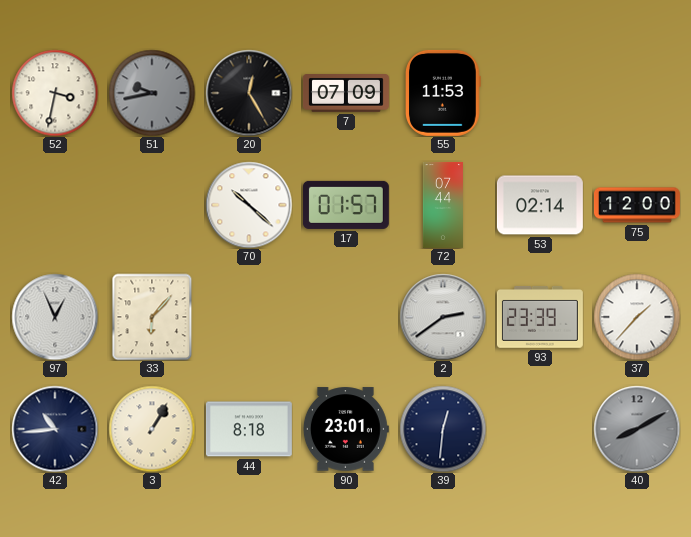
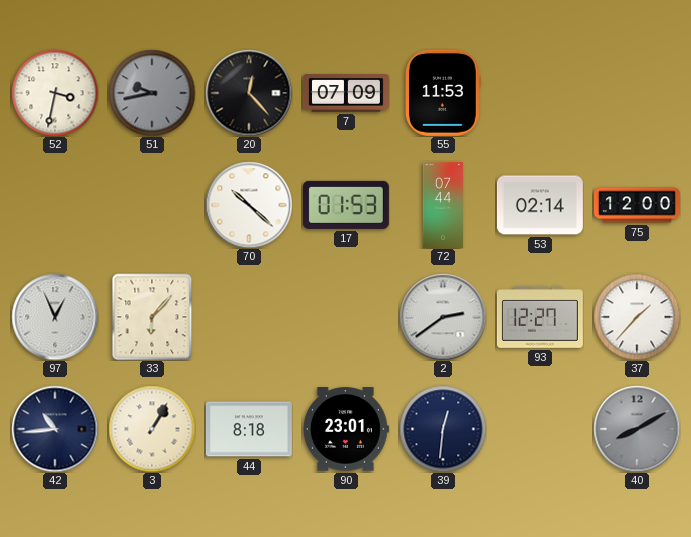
20: 12:25 -> 12:23
17: 01:57 -> 01:53
93: 23:39 -> 12:27
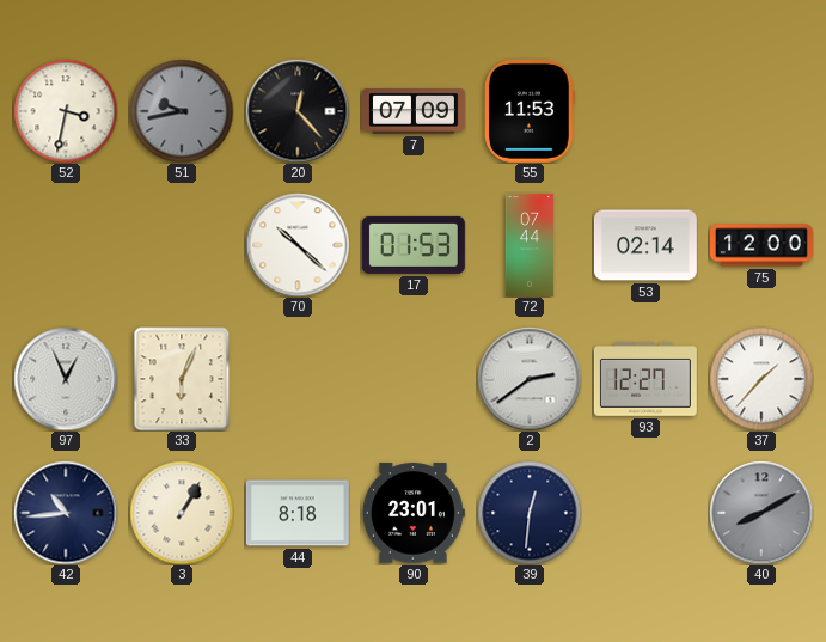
33: 6:07 -> 6:04
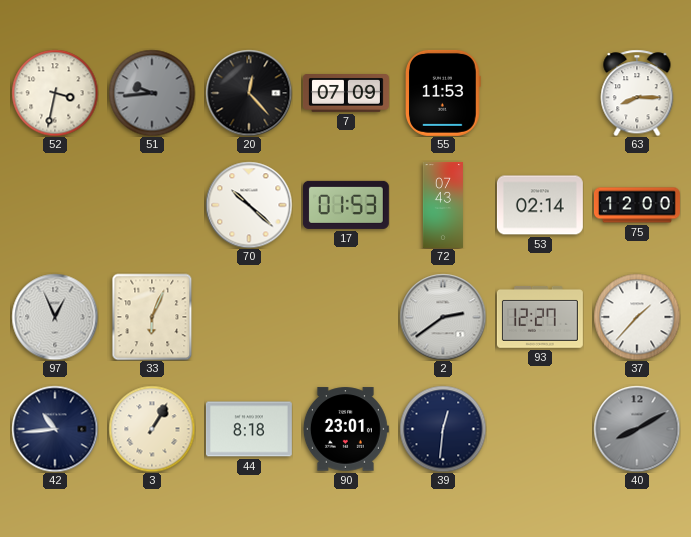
51: 9:43 -> 9:44
63: none -> 8:15
72: 07:44 -> 07:43
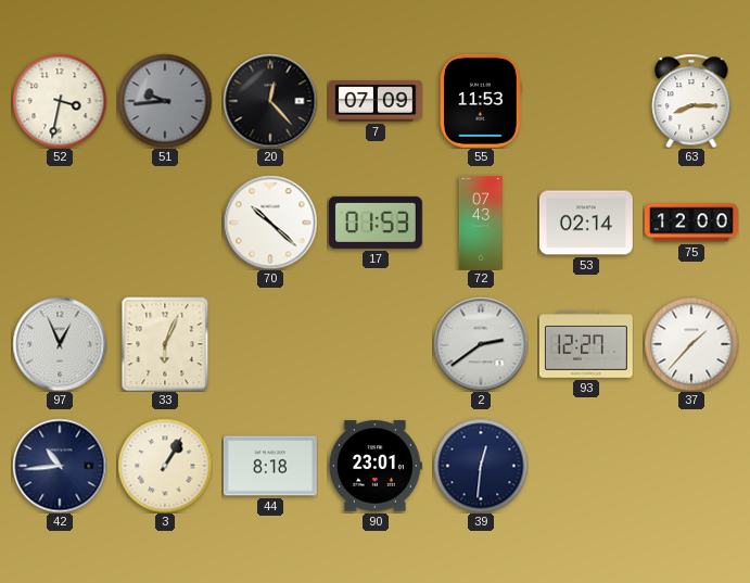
40: 8:10 -> none
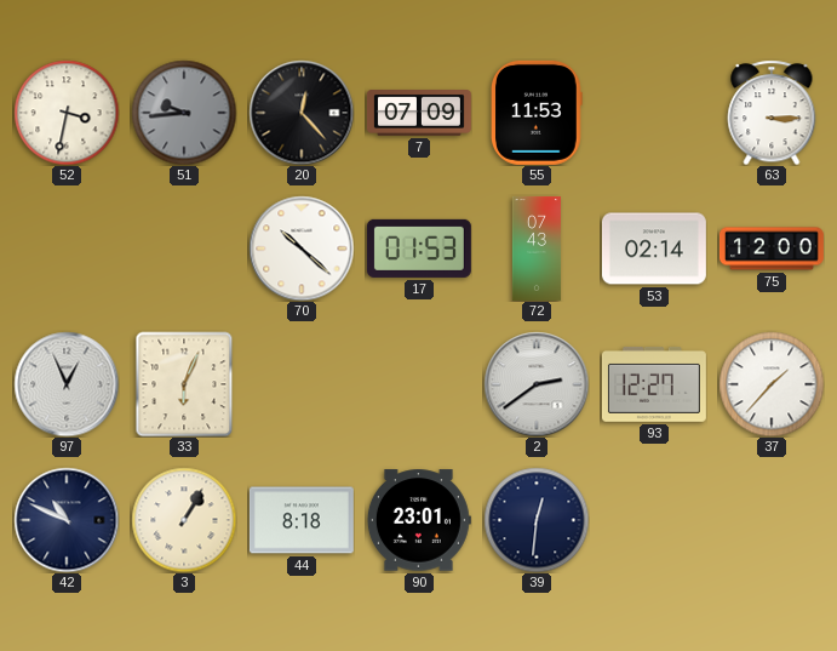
63: 8:15 -> 3:15
42: 10:44 -> 10:49
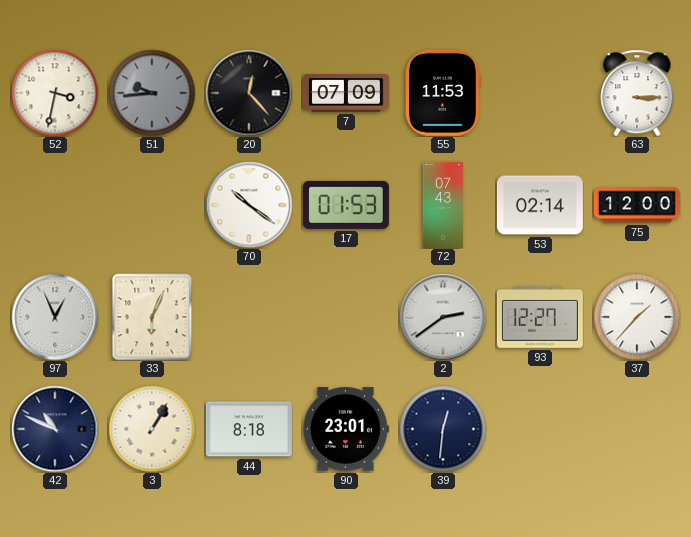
70: 10:22 -> 10:21
